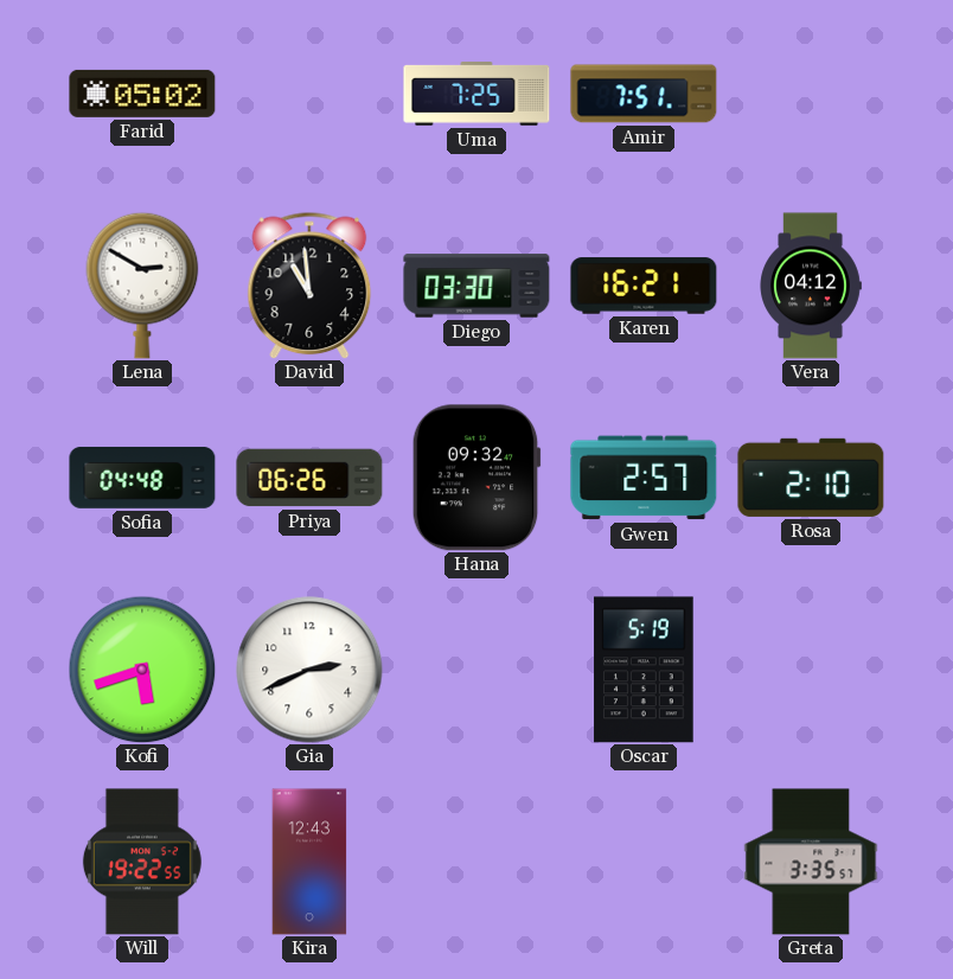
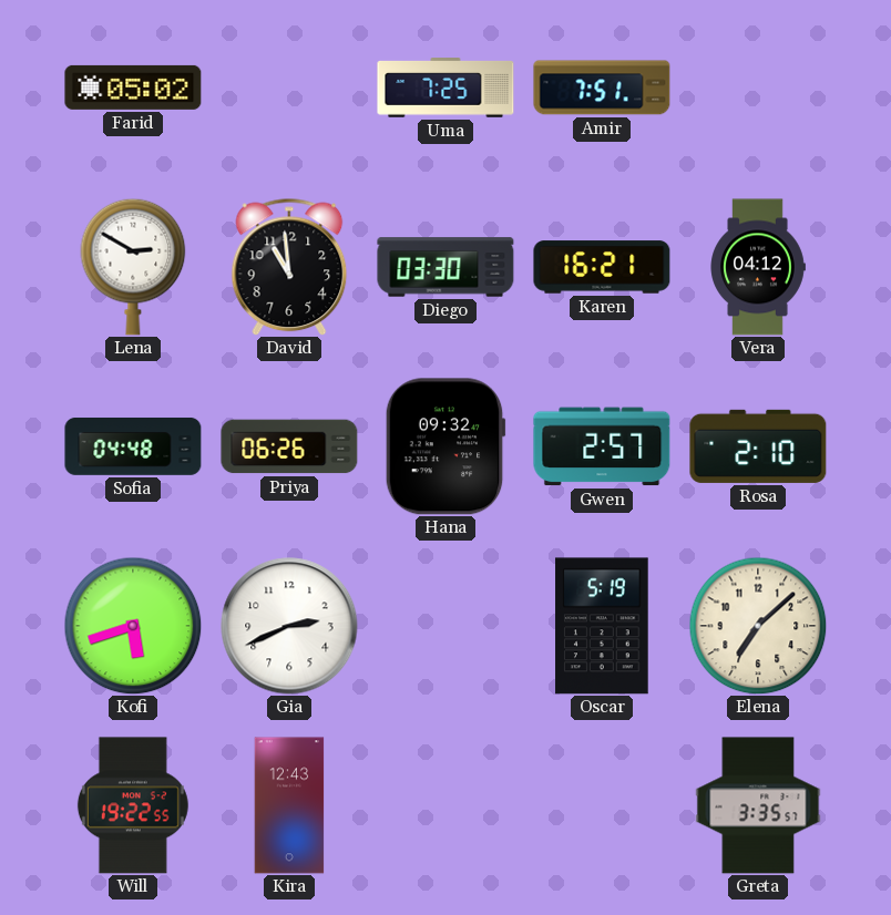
Elena: none -> 7:08
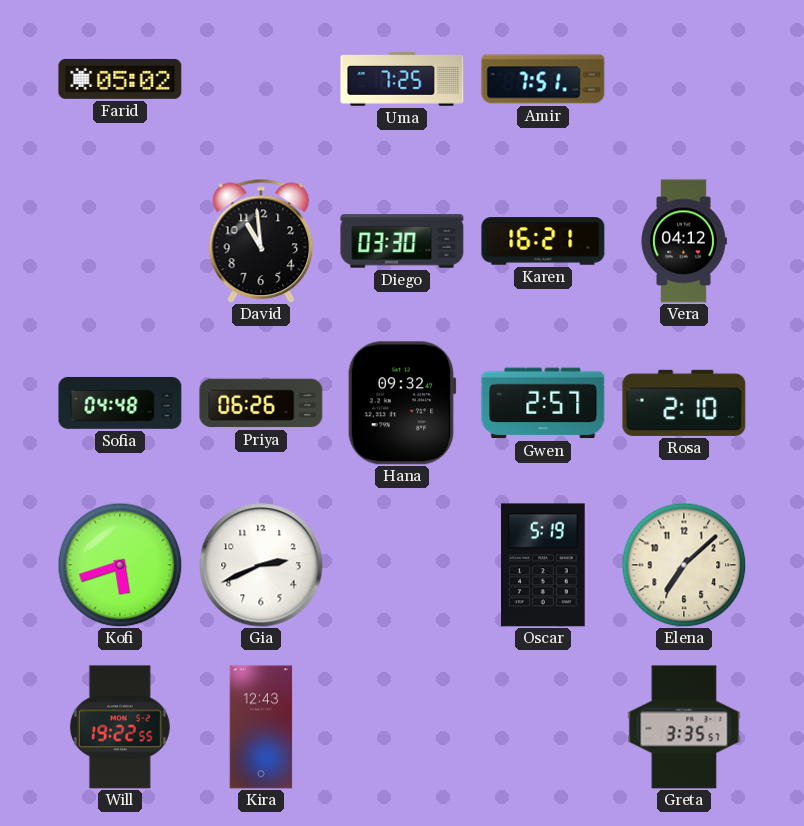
Lena: 2:50 -> none
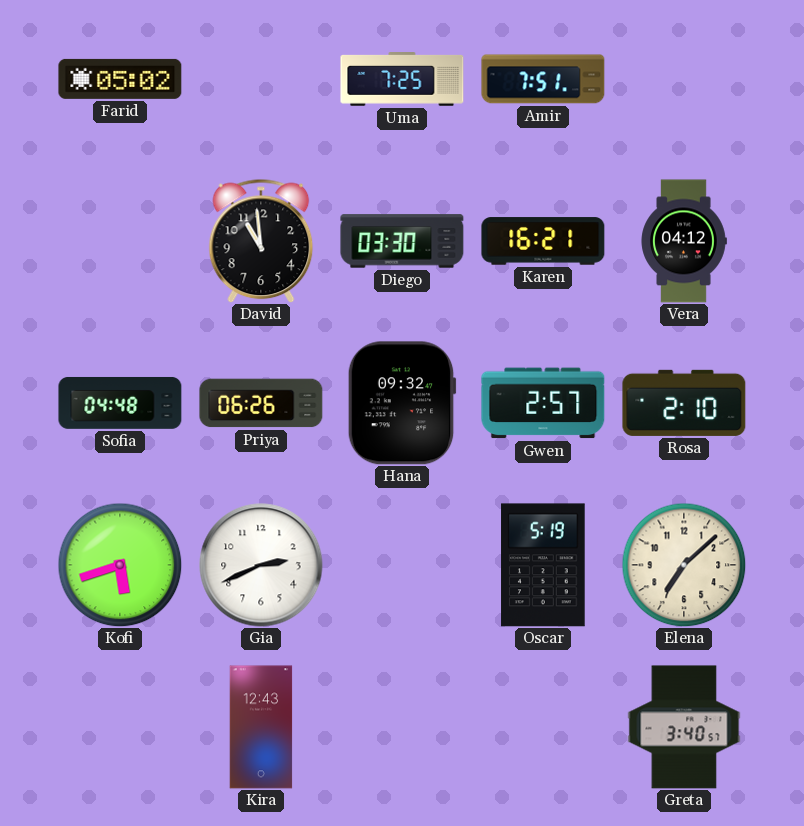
Will: 19:22 -> none
Greta: 3:35 -> 3:40
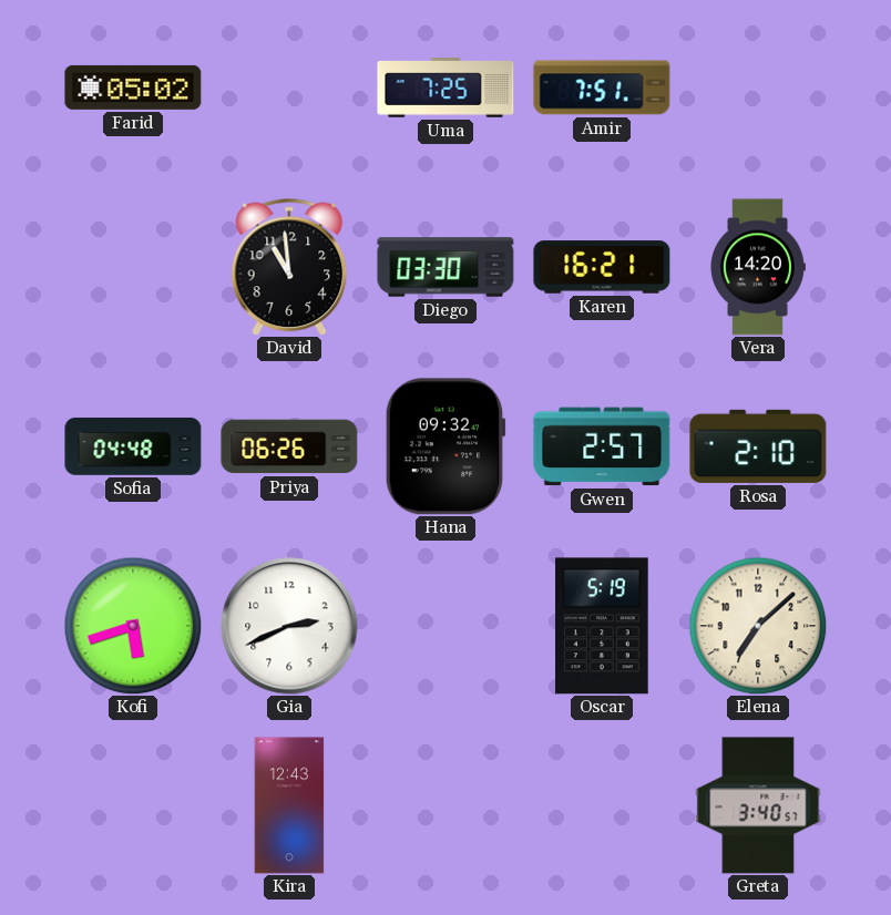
Vera: 04:12 -> 14:20
